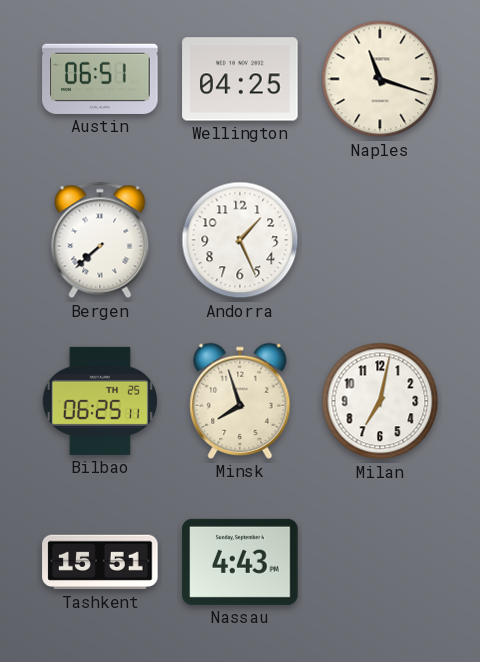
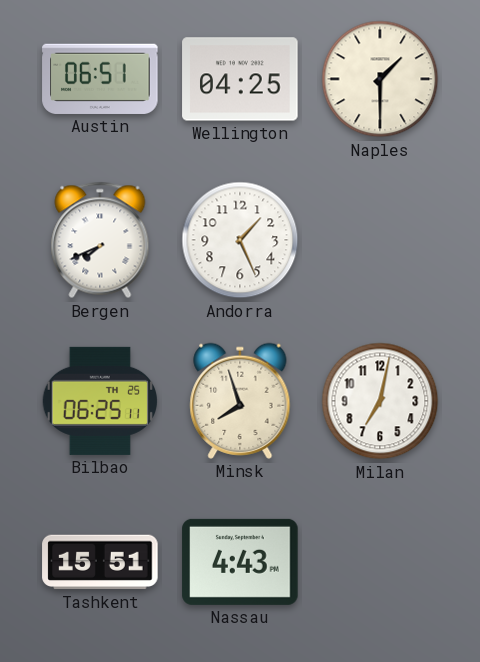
Naples: 11:18 -> 1:30
Bergen: 7:38 -> 7:41
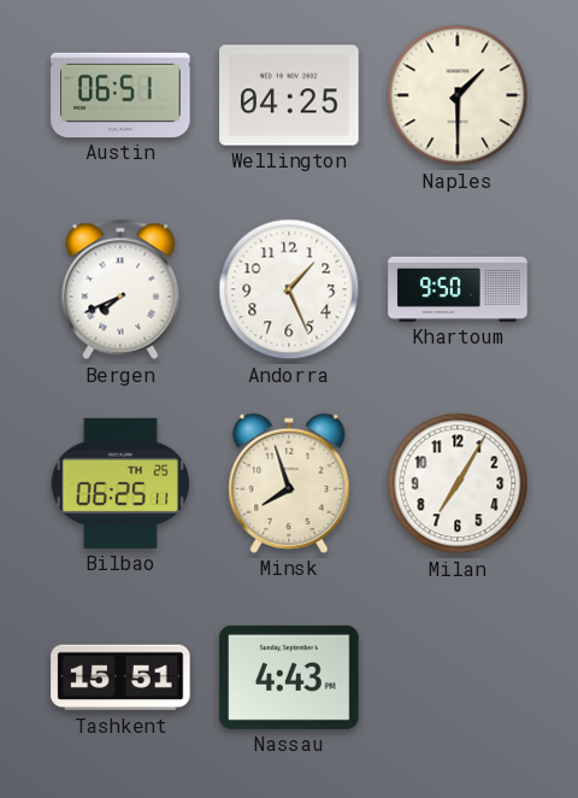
Khartoum: none -> 9:50
Milan: 7:02 -> 7:05
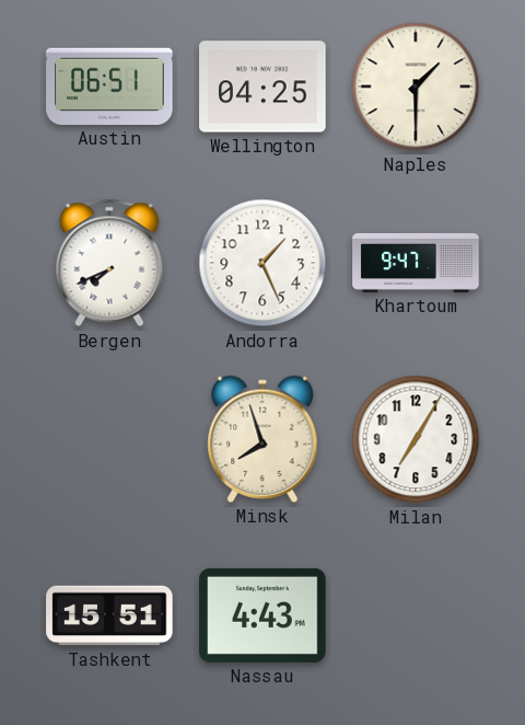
Khartoum: 9:50 -> 9:47
Bilbao: 06:25 -> none
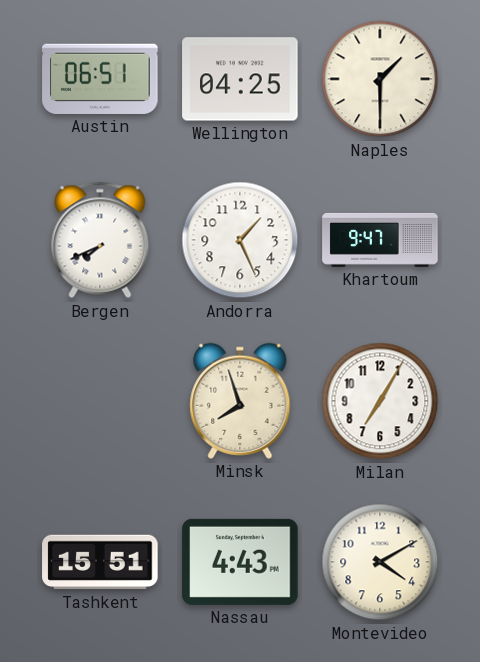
Montevideo: none -> 4:10
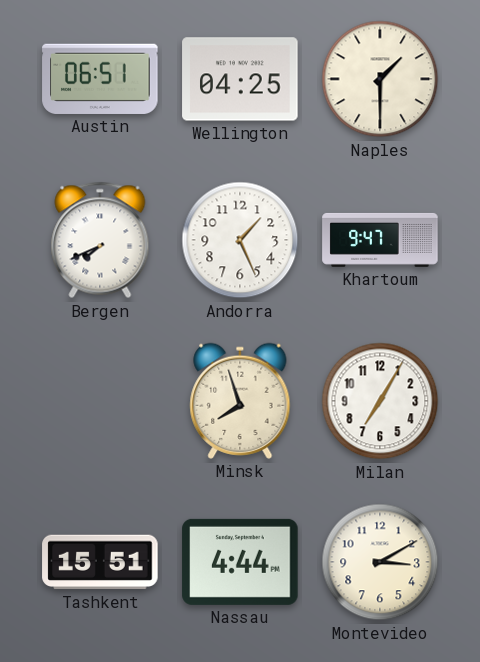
Nassau: 4:43 -> 4:44
Montevideo: 4:10 -> 3:10
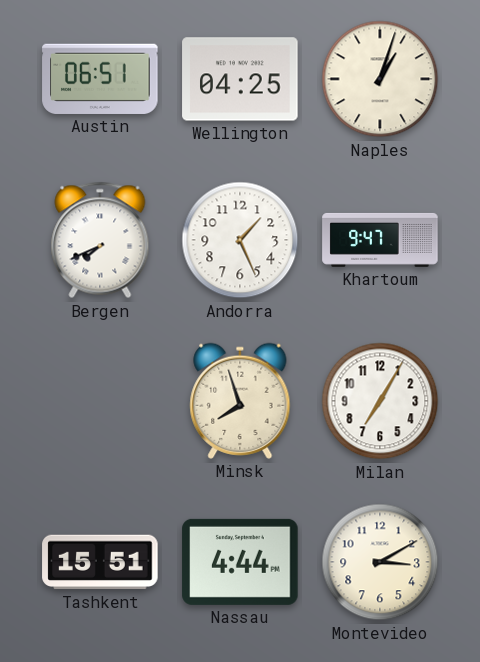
Naples: 1:30 -> 1:03
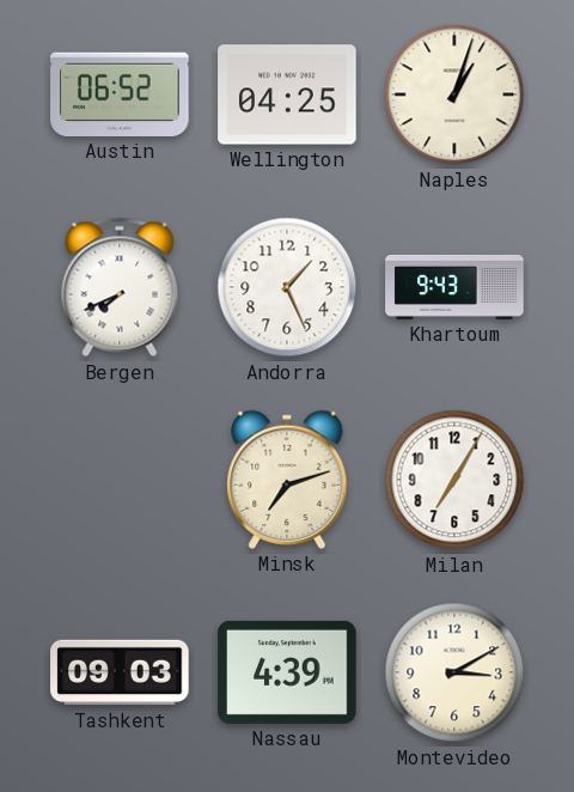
Austin: 06:51 -> 06:52
Khartoum: 9:47 -> 9:43
Minsk: 7:57 -> 7:12
Tashkent: 15:51 -> 09:03
Nassau: 4:44 -> 4:39
